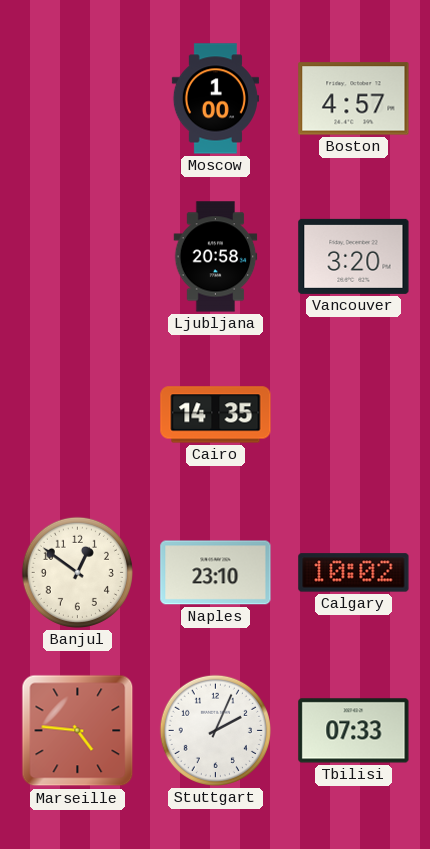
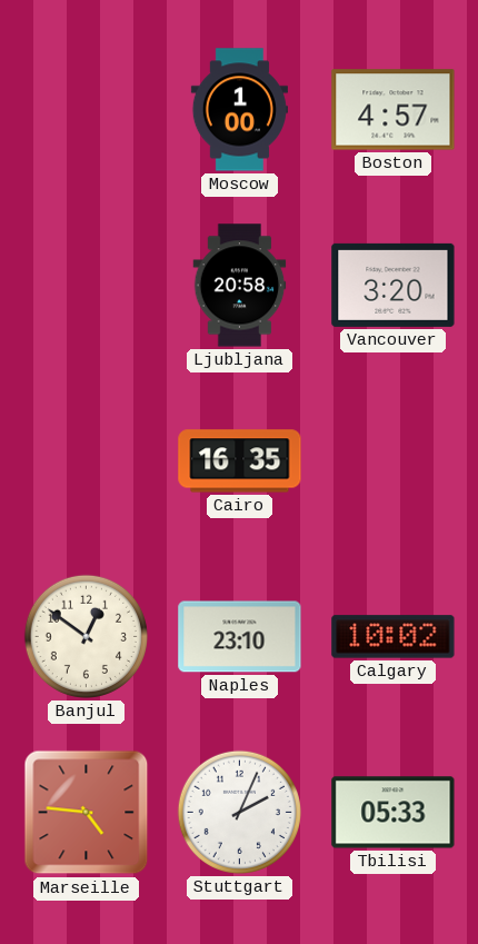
Cairo: 14:35 -> 16:35
Tbilisi: 07:33 -> 05:33
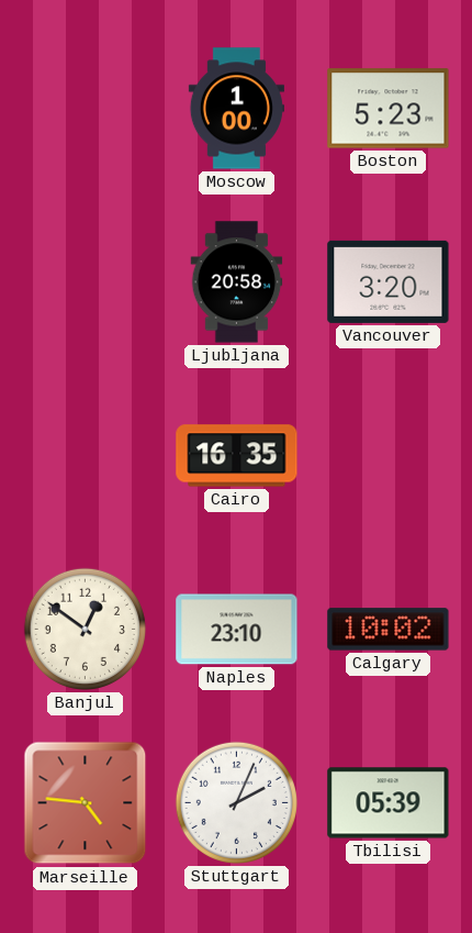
Boston: 4:57 -> 5:23
Tbilisi: 05:33 -> 05:39
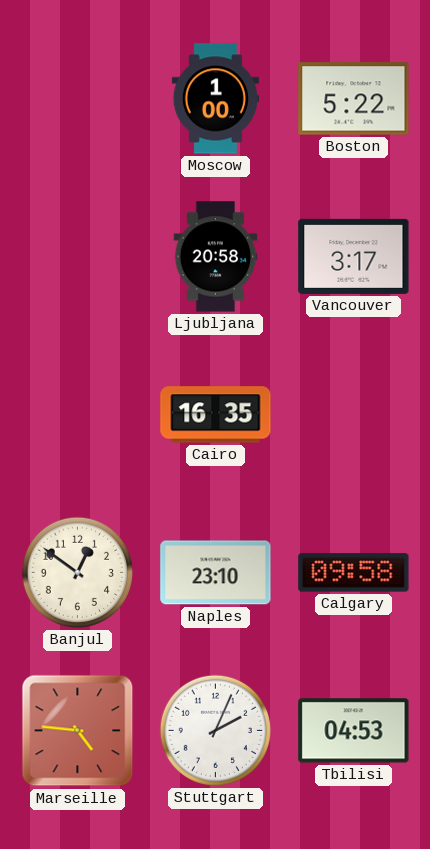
Boston: 5:23 -> 5:22
Vancouver: 3:20 -> 3:17
Calgary: 10:02 -> 09:58
Tbilisi: 05:39 -> 04:53
